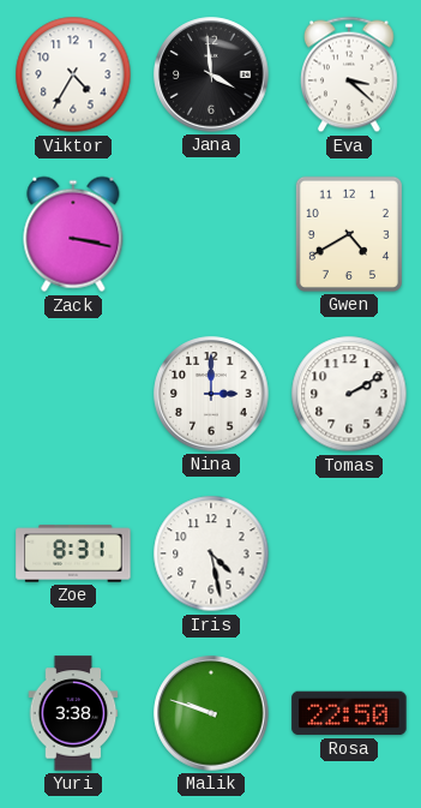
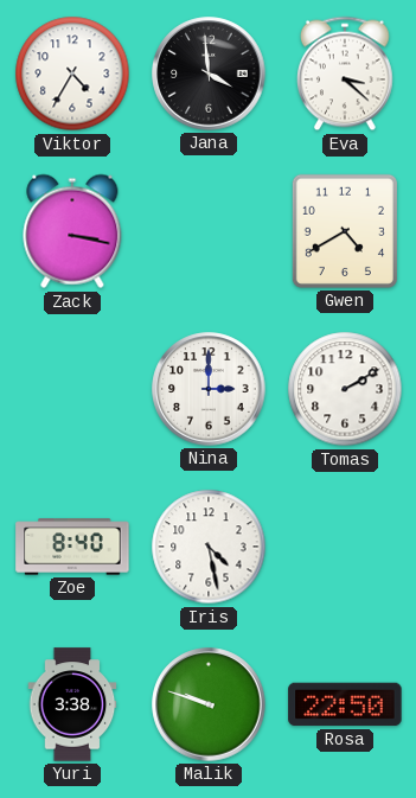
Zoe: 8:31 -> 8:40
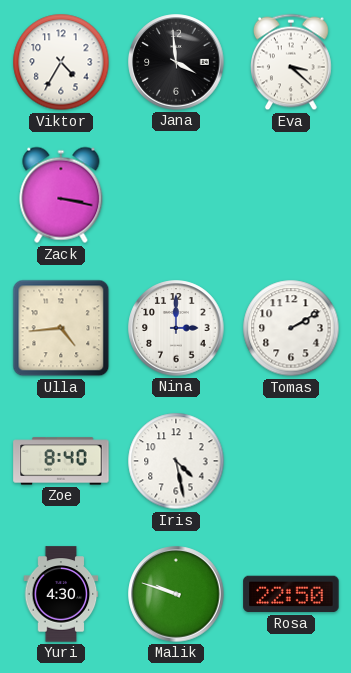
Gwen: 4:40 -> none
Ulla: none -> 4:44
Yuri: 3:38 -> 4:30
